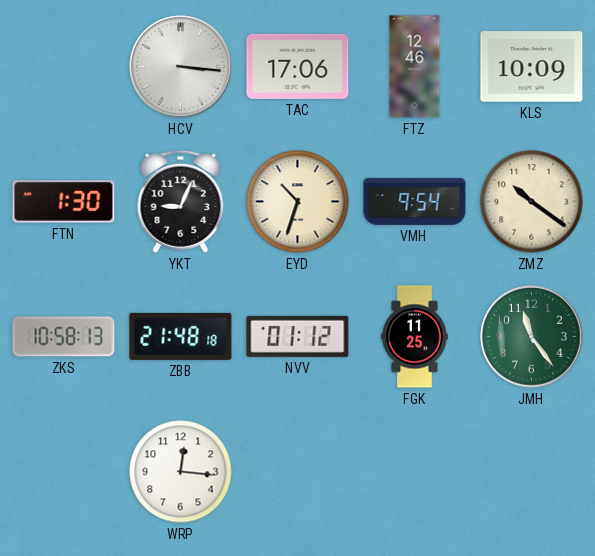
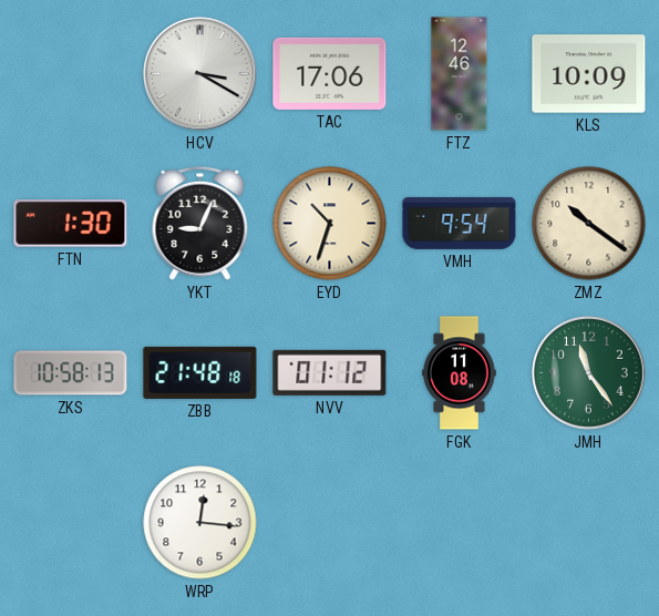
HCV: 3:16 -> 3:20
FGK: 11:25 -> 11:08
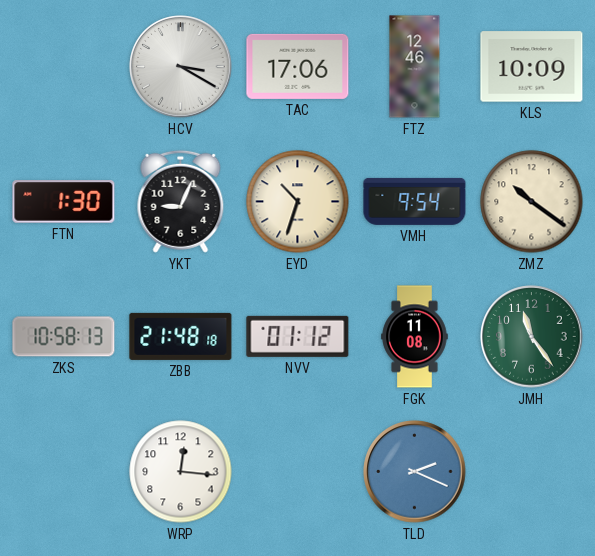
TLD: none -> 2:19
